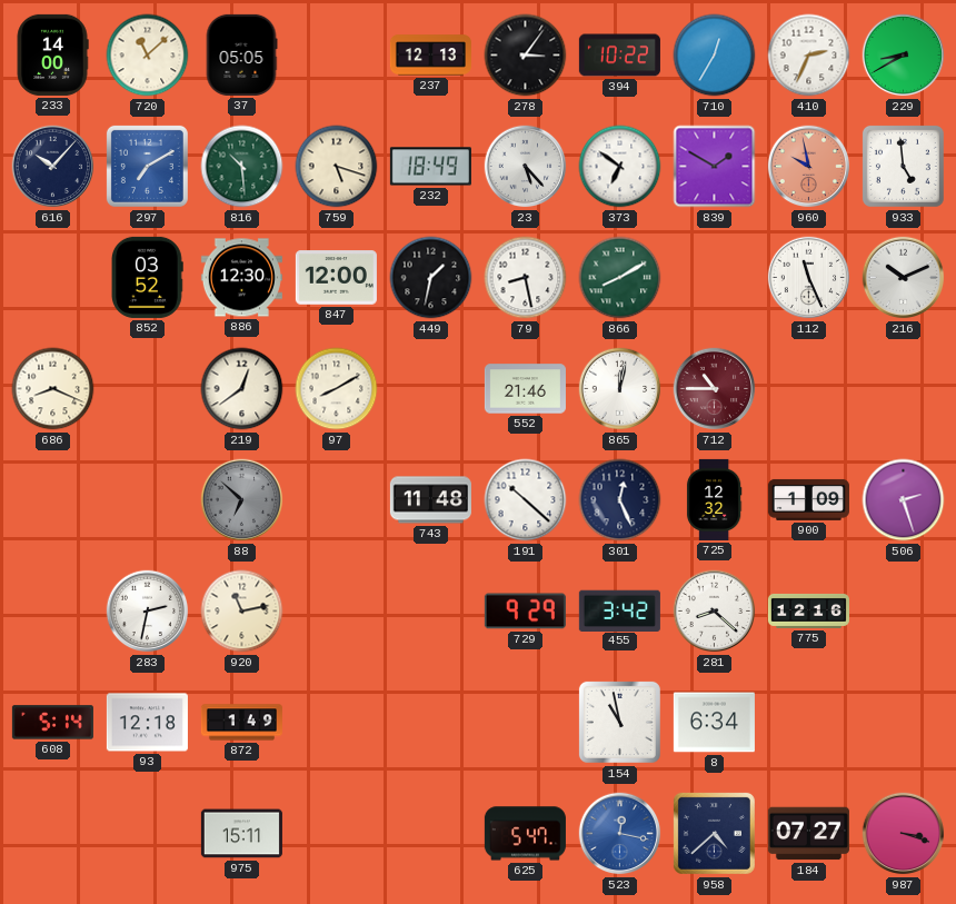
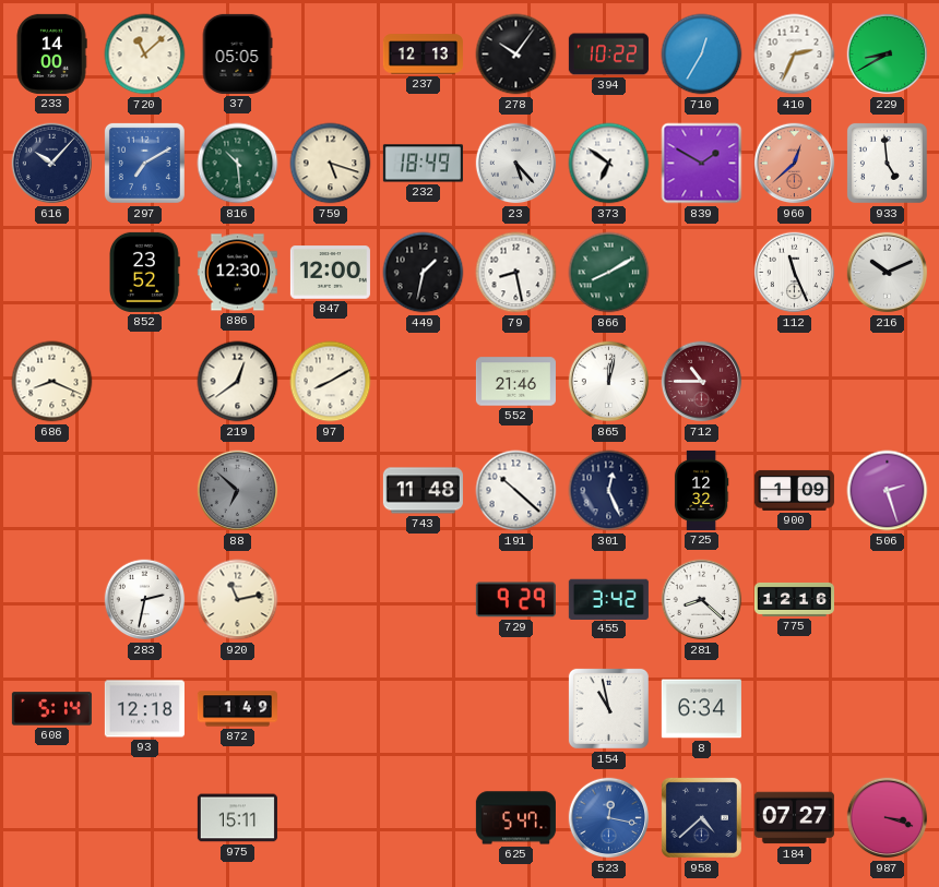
278: 3:06 -> 10:06
960: 9:58 -> 12:38
852: 03:52 -> 23:52
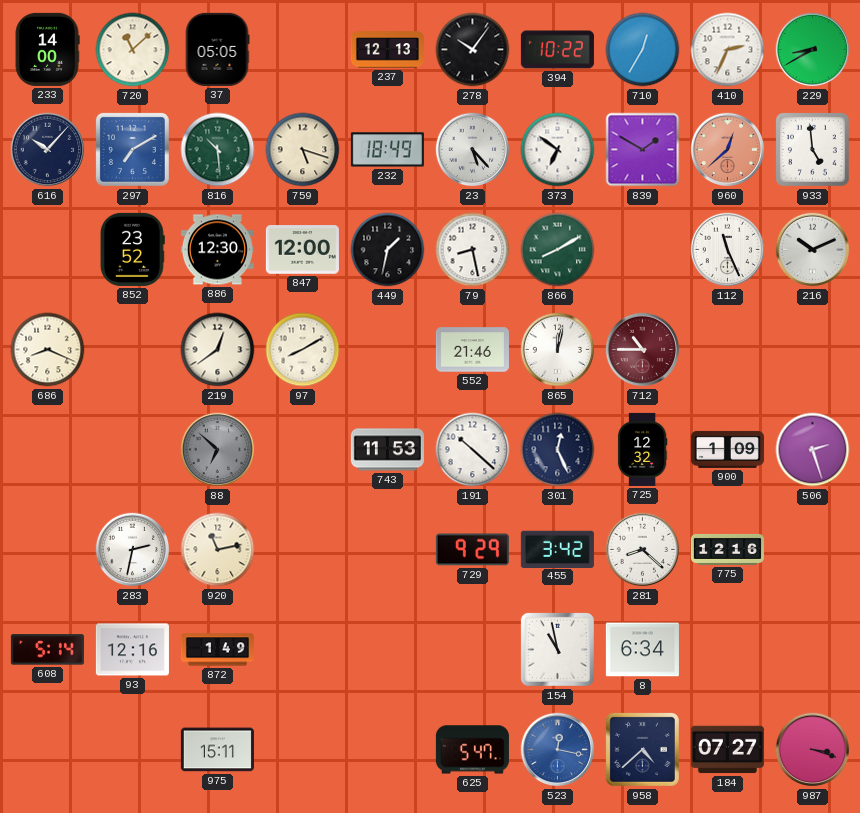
743: 11:48 -> 11:53
93: 12:18 -> 12:16
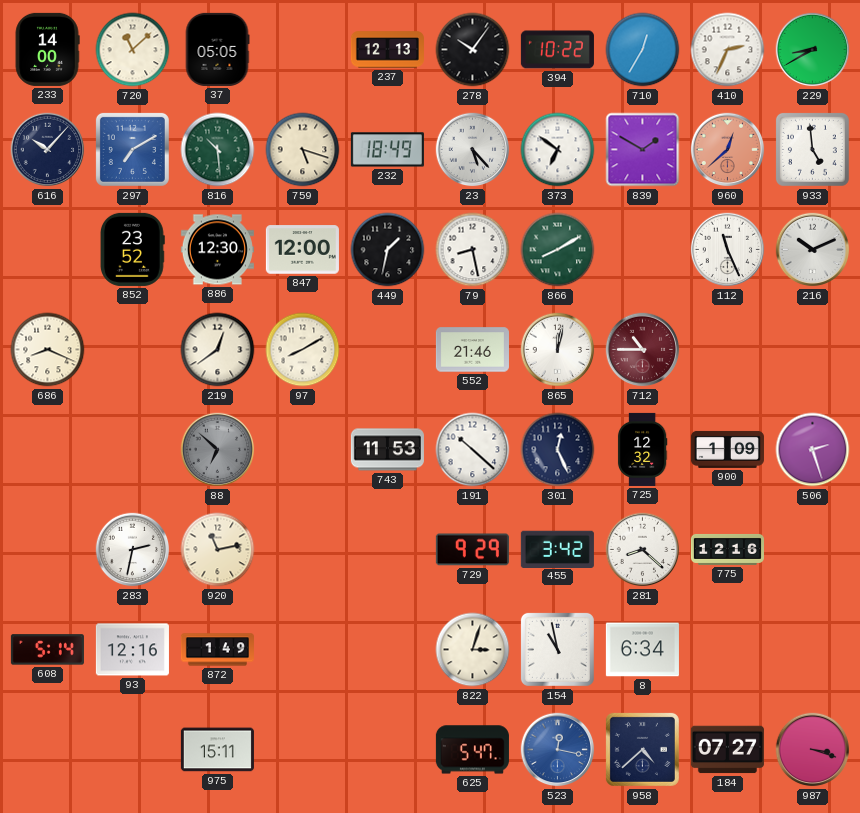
822: none -> 3:03
